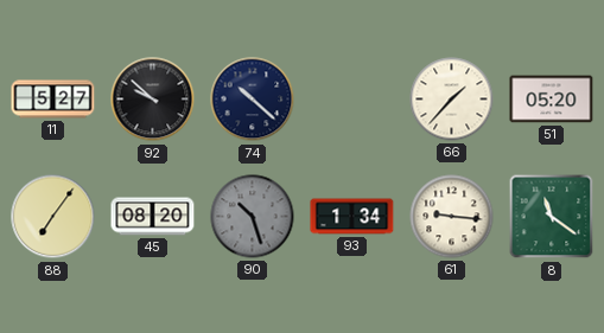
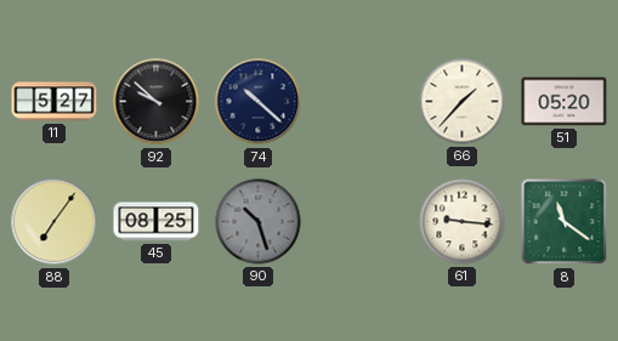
45: 08:20 -> 08:25
93: 1:34 -> none
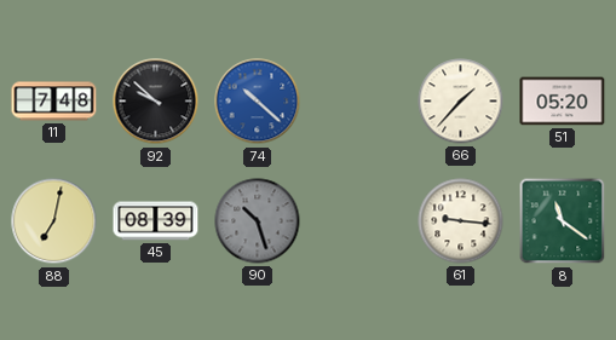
11: 5:27 -> 7:48
74 dial: navy -> blue
88: 7:06 -> 7:02
45: 08:25 -> 08:39
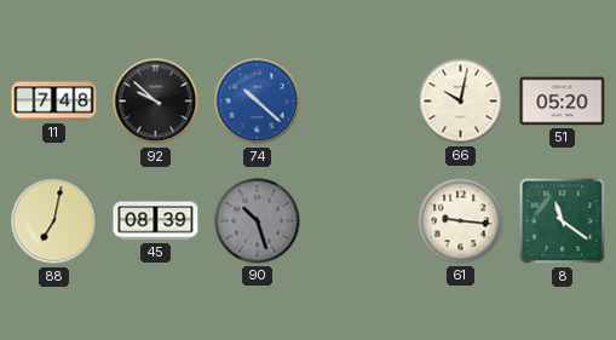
66: 1:37 -> 10:02
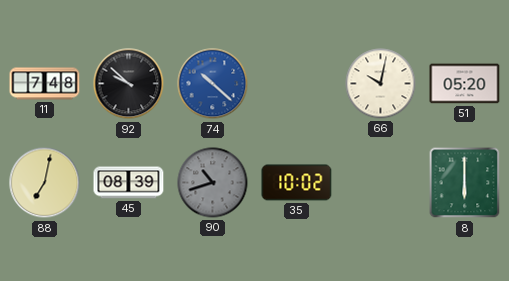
90: 10:27 -> 10:42
35: none -> 10:02
61: 9:16 -> none
8: 11:21 -> 6:00
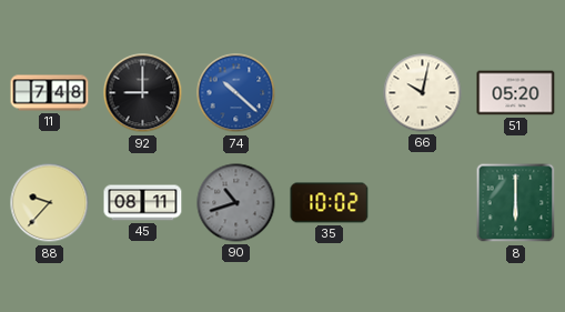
92: 9:52 -> 9:00
88: 7:02 -> 9:37
45: 08:39 -> 08:11
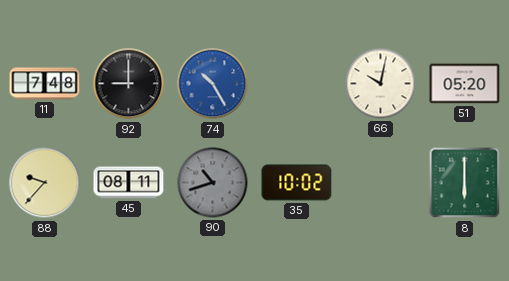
74: 10:22 -> 10:25
